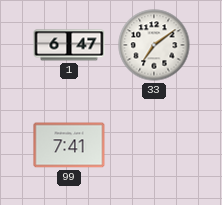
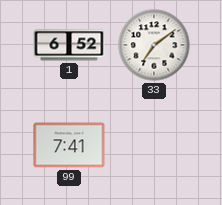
1: 6:47 -> 6:52
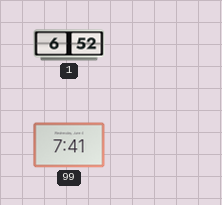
33: 7:09 -> none
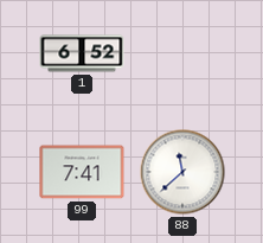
88: none -> 11:38
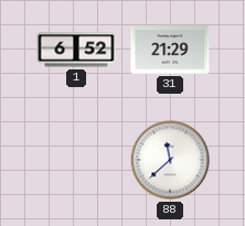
31: none -> 21:29
99: 7:41 -> none
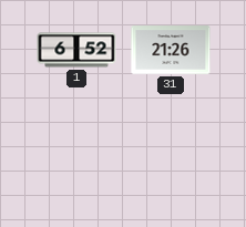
31: 21:29 -> 21:26
88: 11:38 -> none
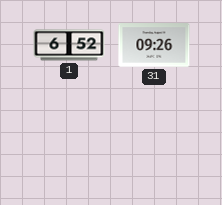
31: 21:26 -> 09:26
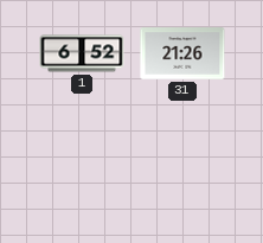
31: 09:26 -> 21:26
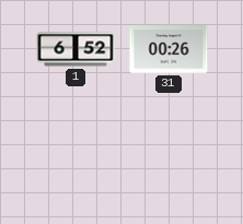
31: 21:26 -> 00:26
